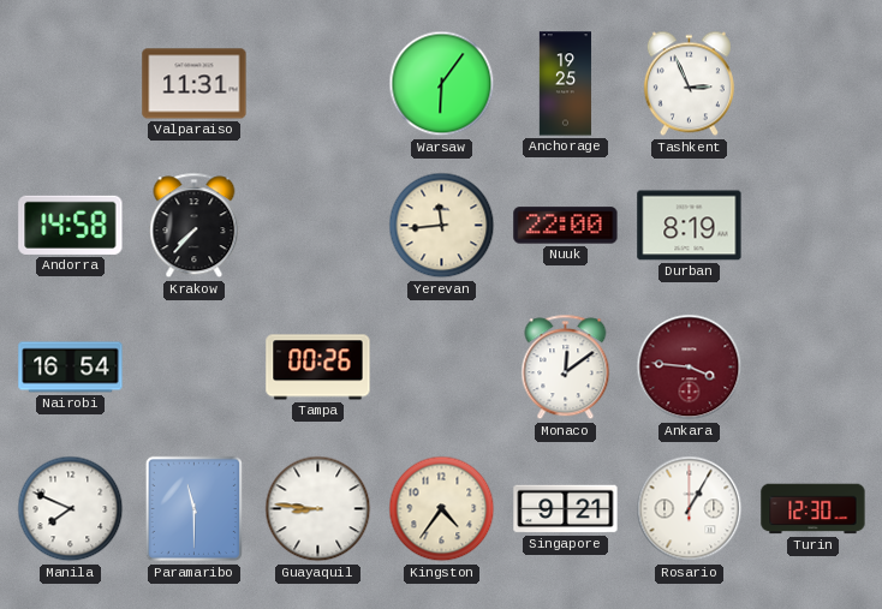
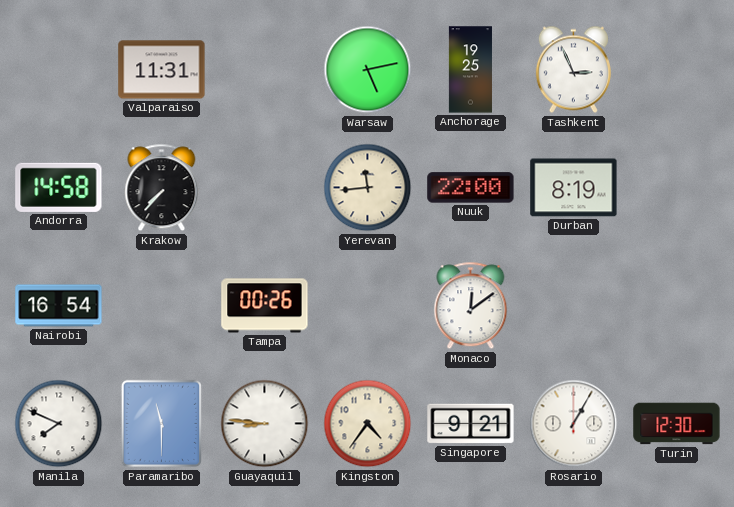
Warsaw: 6:06 -> 5:13
Ankara: 3:46 -> none
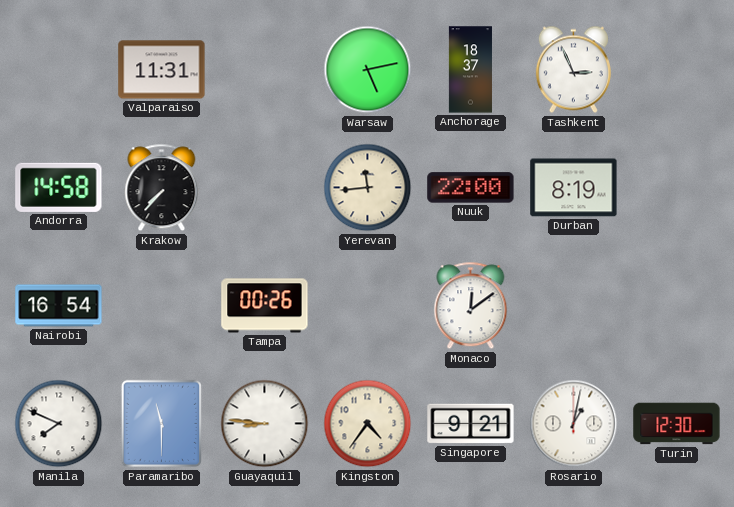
Anchorage: 19:25 -> 18:37
Rosario: 1:05 -> 1:02
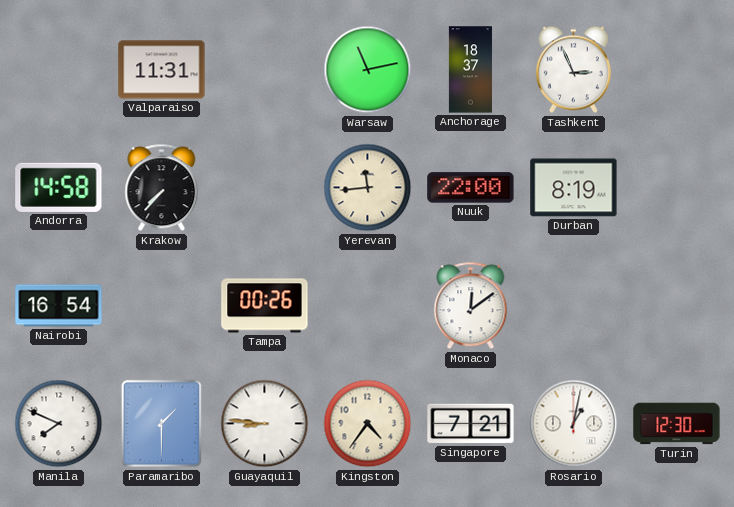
Warsaw: 5:13 -> 11:13
Paramaribo: 11:30 -> 1:30
Singapore: 9:21 -> 7:21
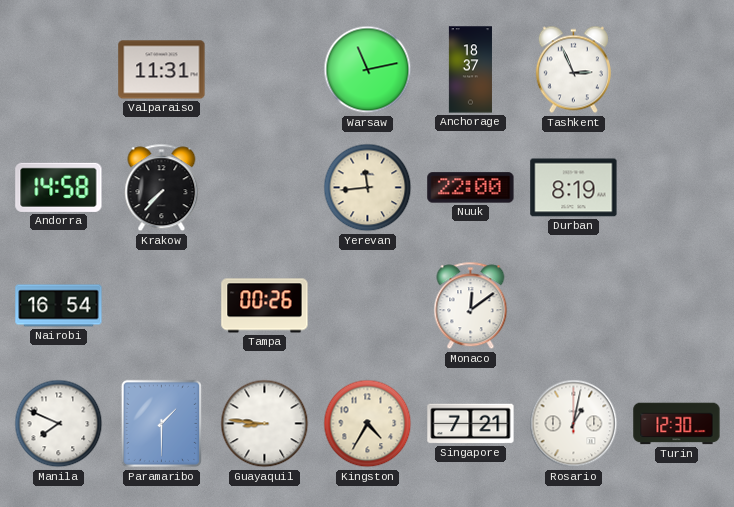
Kingston: 4:36 -> 4:35
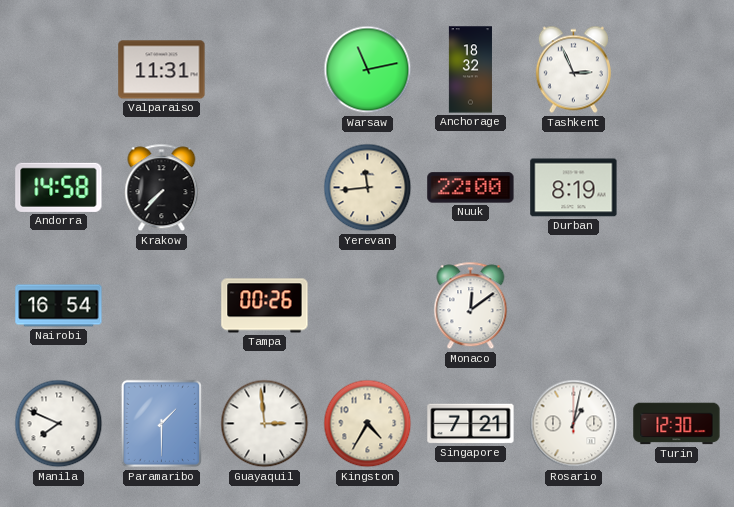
Anchorage: 18:37 -> 18:32
Guayaquil: 8:46 -> 2:59
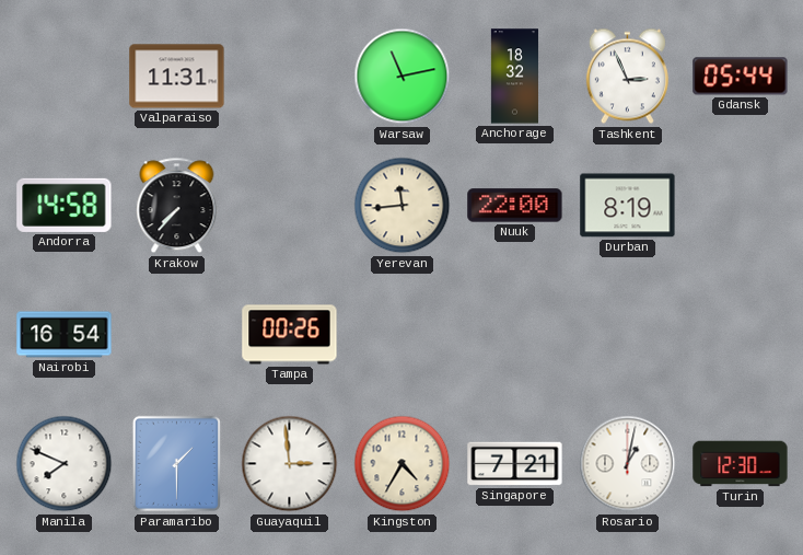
Gdansk: none -> 05:44
Monaco: 12:09 -> none
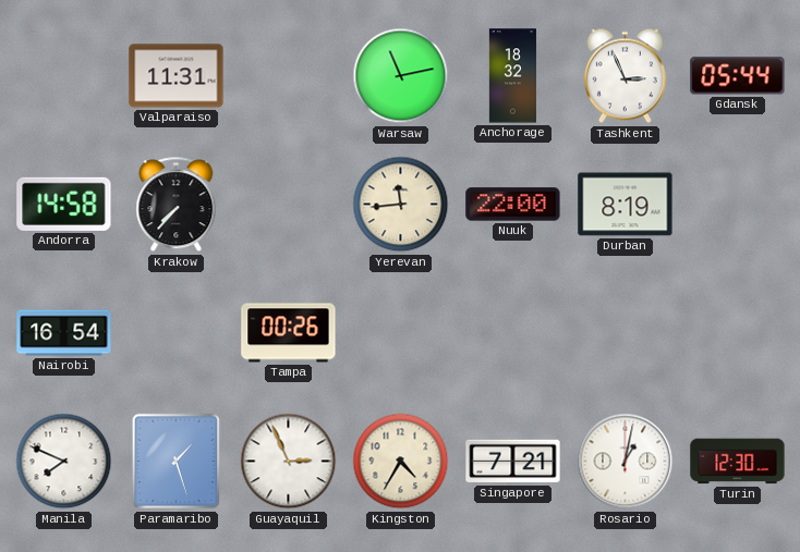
Paramaribo: 1:30 -> 1:27
Guayaquil: 2:59 -> 2:56
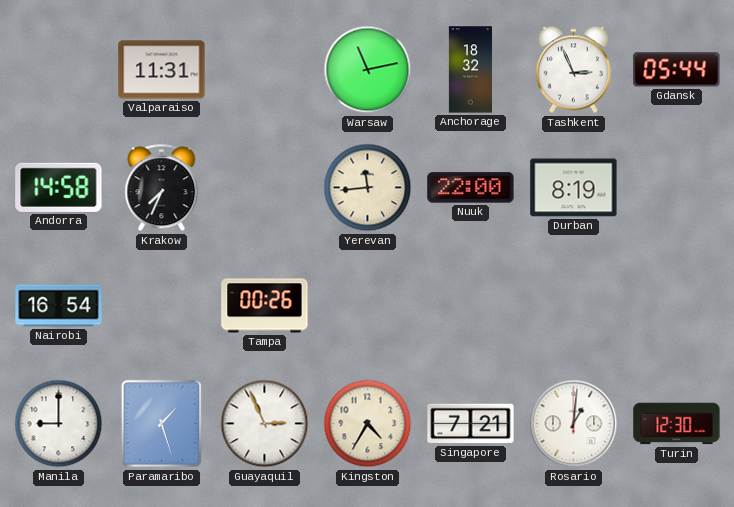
Krakow: 7:37 -> 7:34
Manila: 7:49 -> 9:00
Rosario: 1:02 -> 1:01
